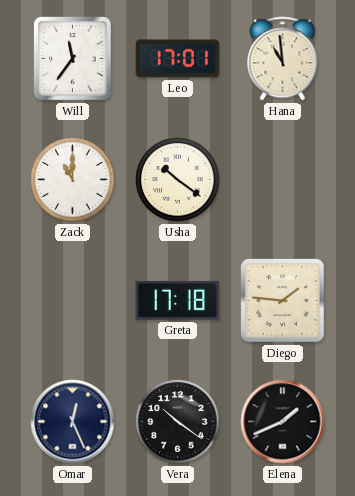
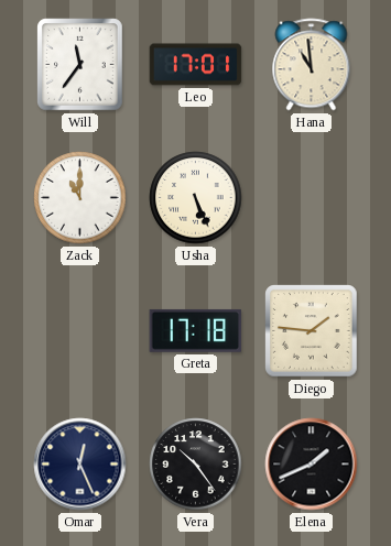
Usha: 10:21 -> 5:26
Vera: 10:21 -> 10:24
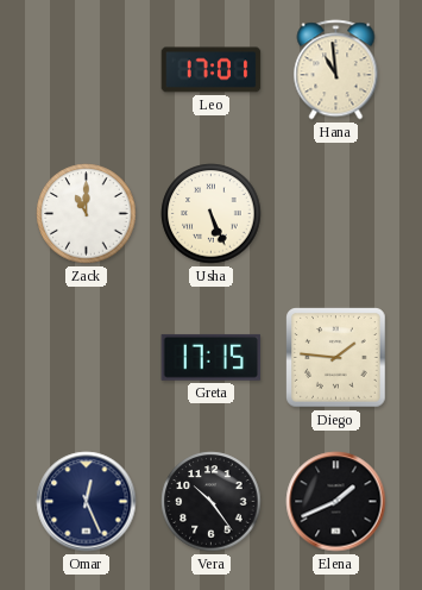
Will: 11:36 -> none
Greta: 17:18 -> 17:15
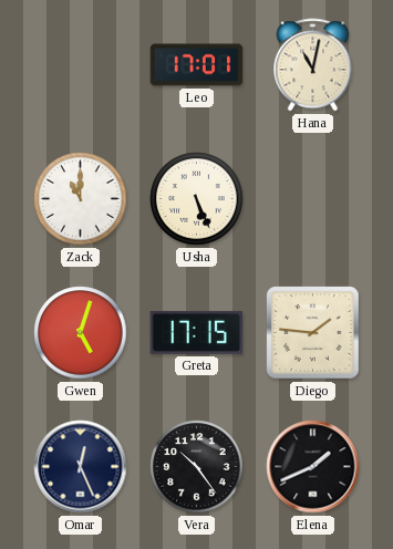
Hana: 10:59 -> 11:02
Gwen: none -> 5:03
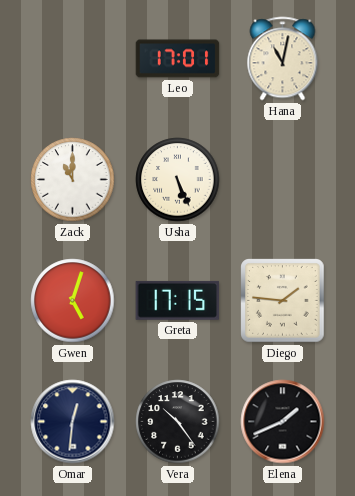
Omar: 12:26 -> 12:31
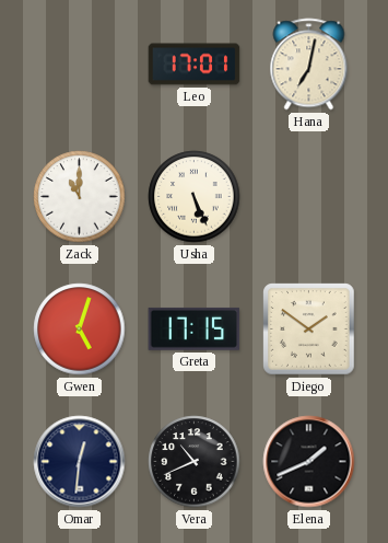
Hana: 11:02 -> 7:02
Diego: 1:46 -> 1:51
Vera: 10:24 -> 10:41
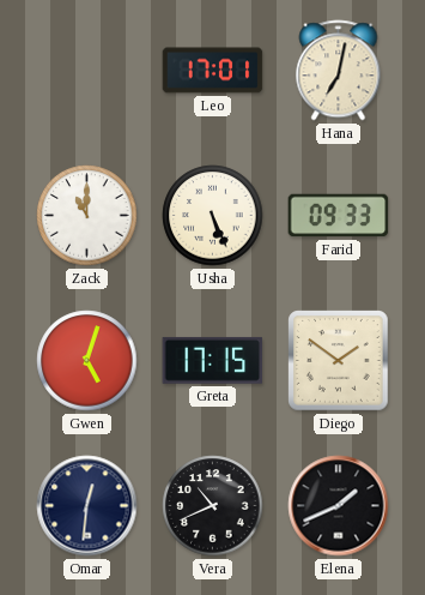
Farid: none -> 09:33
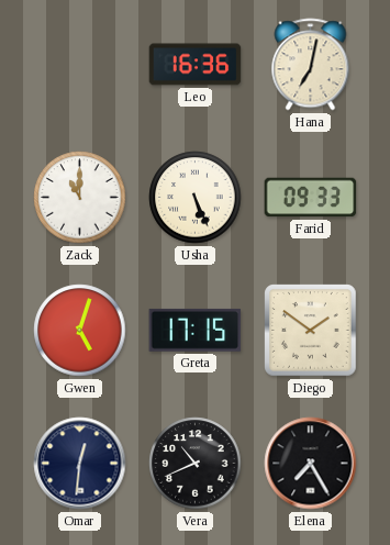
Leo: 17:01 -> 16:36
Elena: 1:41 -> 7:25
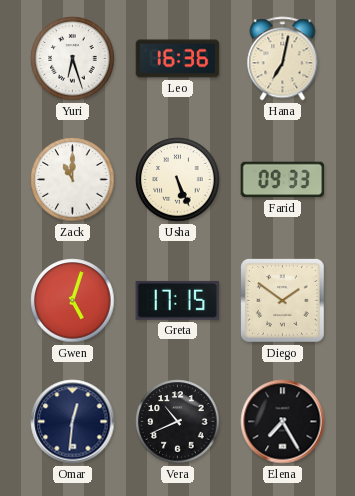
Yuri: none -> 6:27
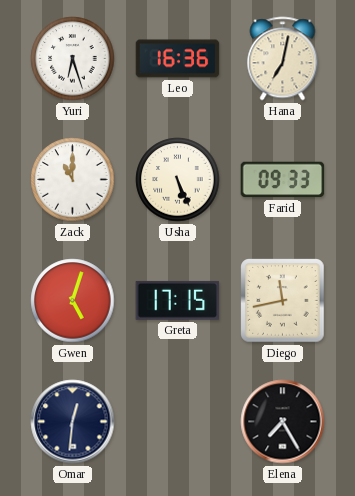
Diego: 1:51 -> 11:43
Vera: 10:41 -> none
